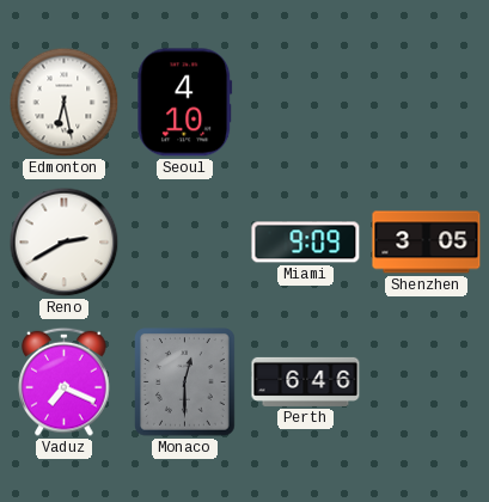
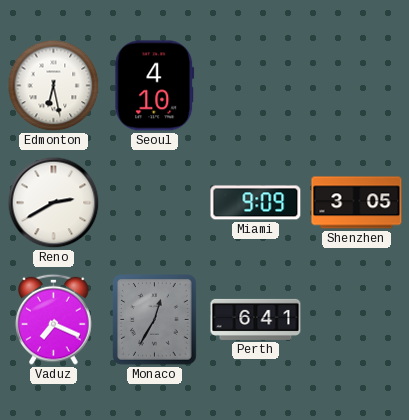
Monaco: 12:30 -> 12:35
Perth: 6:46 -> 6:41
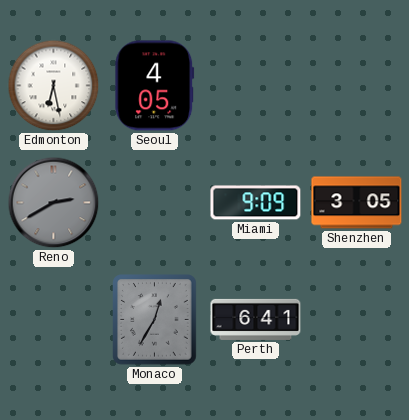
Seoul: 4:10 -> 4:05
Reno dial: white -> grey
Vaduz: 7:19 -> none
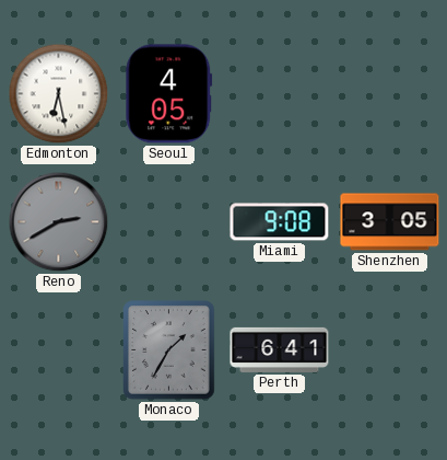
Miami: 9:09 -> 9:08
Monaco: 12:35 -> 1:35
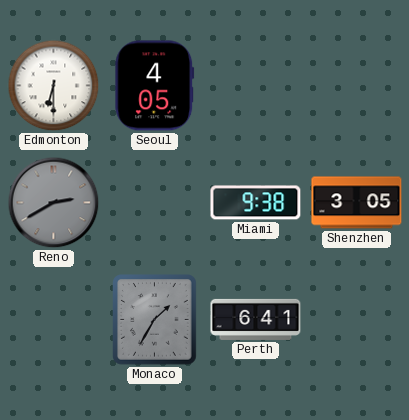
Edmonton: 6:28 -> 6:30
Miami: 9:08 -> 9:38
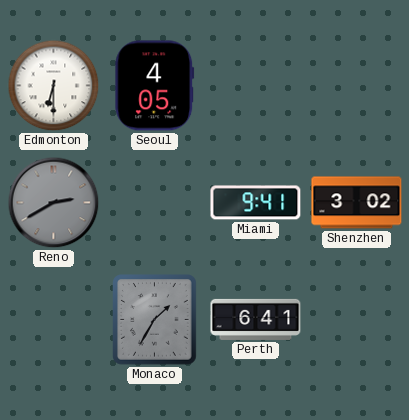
Miami: 9:38 -> 9:41
Shenzhen: 3:05 -> 3:02
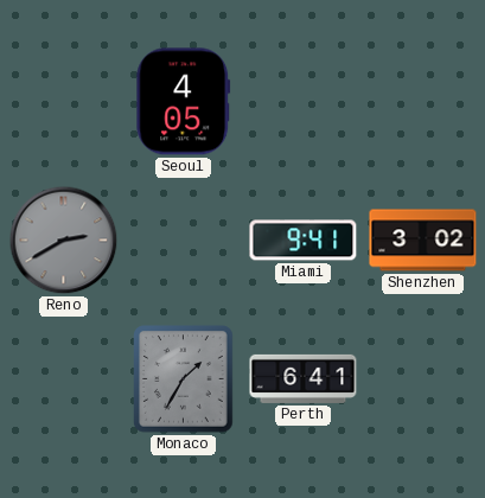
Edmonton: 6:30 -> none
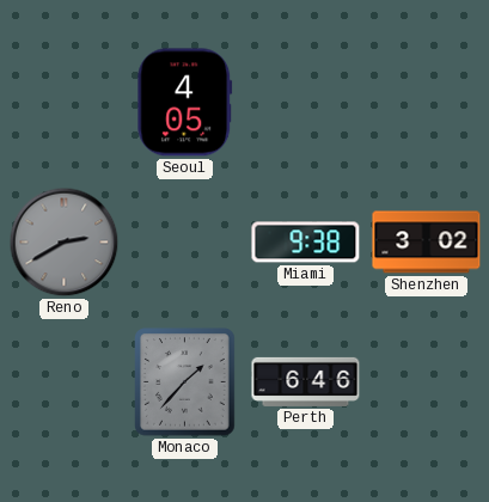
Miami: 9:41 -> 9:38
Monaco: 1:35 -> 1:37
Perth: 6:41 -> 6:46
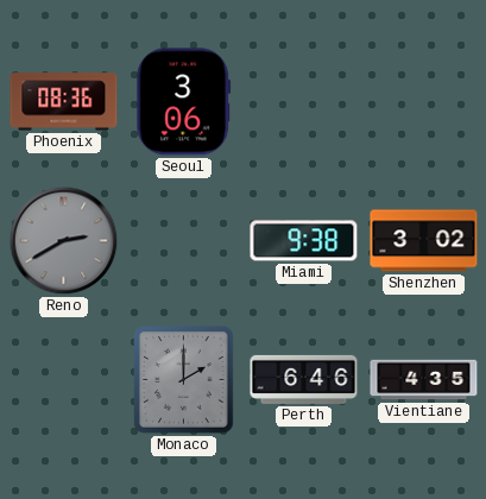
Phoenix: none -> 08:36
Seoul: 4:05 -> 3:06
Monaco: 1:37 -> 2:00
Vientiane: none -> 4:35
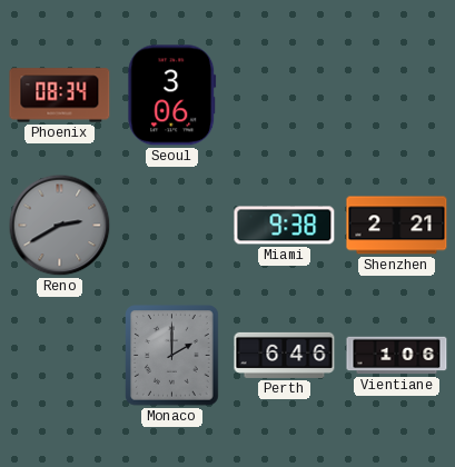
Phoenix: 08:36 -> 08:34
Shenzhen: 3:02 -> 2:21
Vientiane: 4:35 -> 1:06
